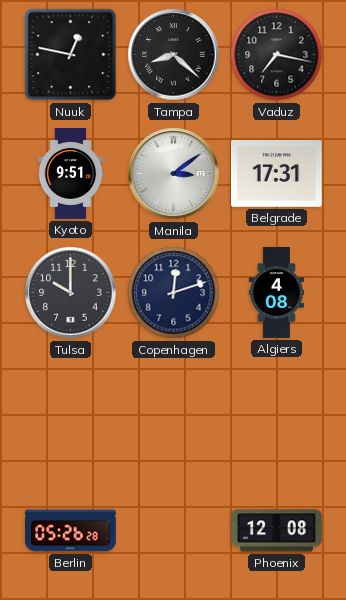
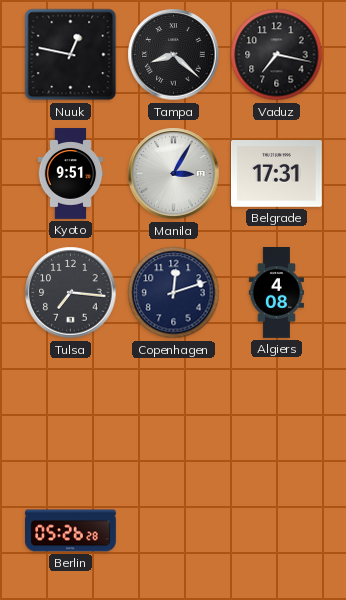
Manila: 3:09 -> 3:05
Tulsa: 10:00 -> 7:16
Phoenix: 12:08 -> none
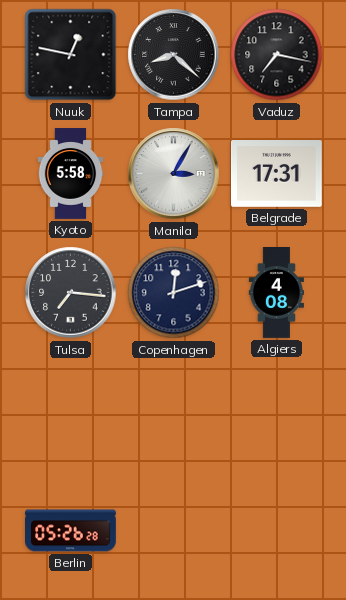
Kyoto: 9:51 -> 5:58
